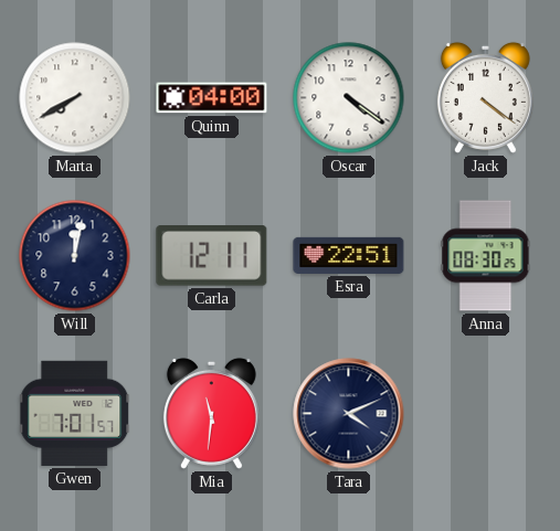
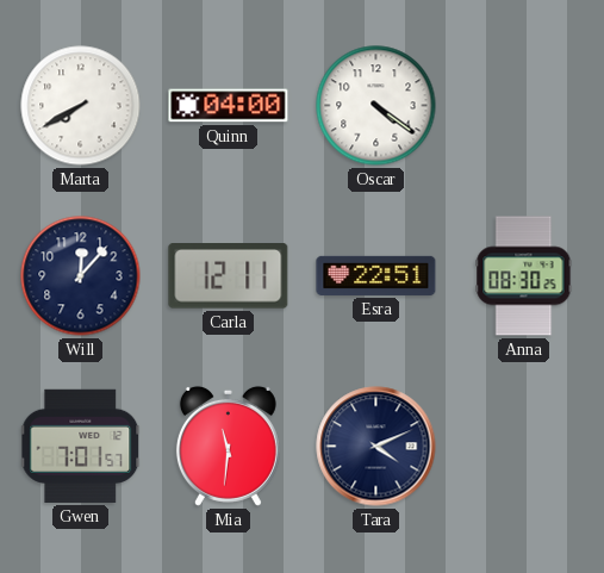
Jack: 4:21 -> none
Will: 12:02 -> 12:07
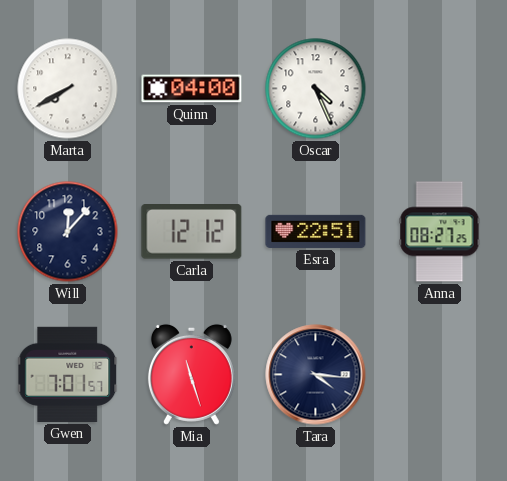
Oscar: 4:21 -> 4:26
Carla: 12:11 -> 12:12
Anna: 08:30 -> 08:27
Mia: 11:31 -> 11:27
Tara: 4:11 -> 4:16
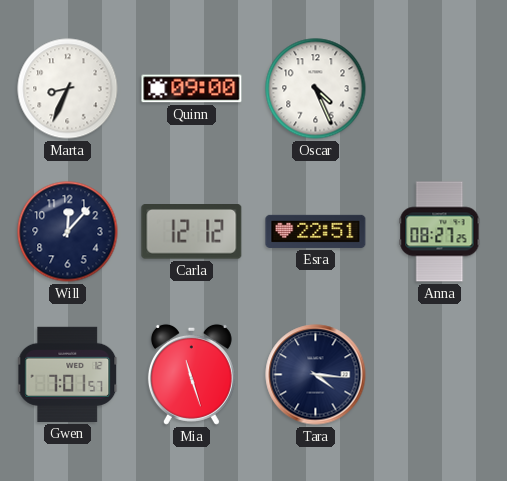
Marta: 7:40 -> 8:34
Quinn: 04:00 -> 09:00
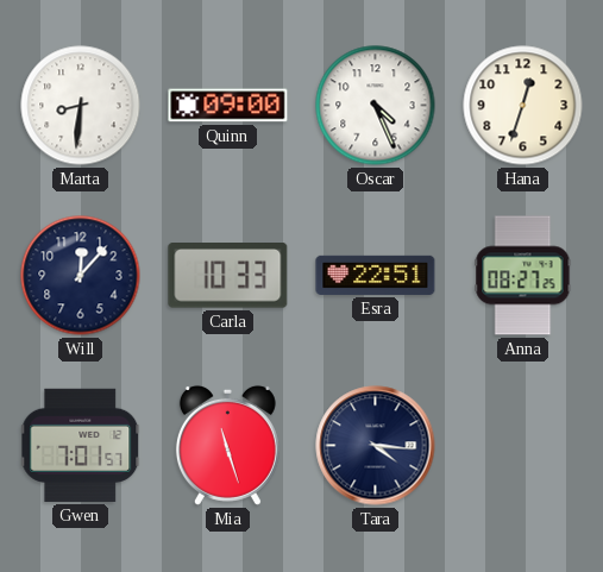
Marta: 8:34 -> 8:31
Hana: none -> 12:33
Carla: 12:12 -> 10:33
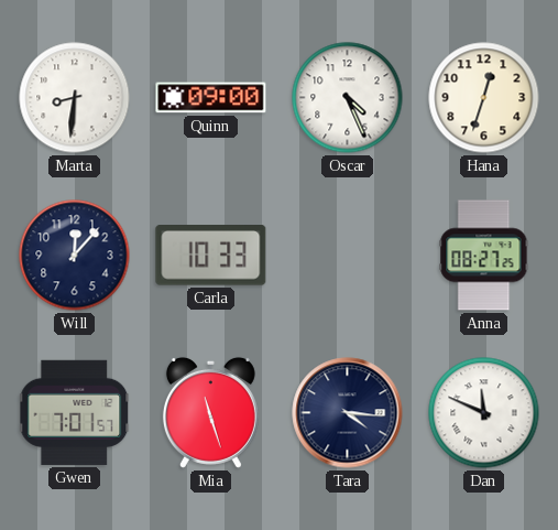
Esra: 22:51 -> none
Dan: none -> 11:49
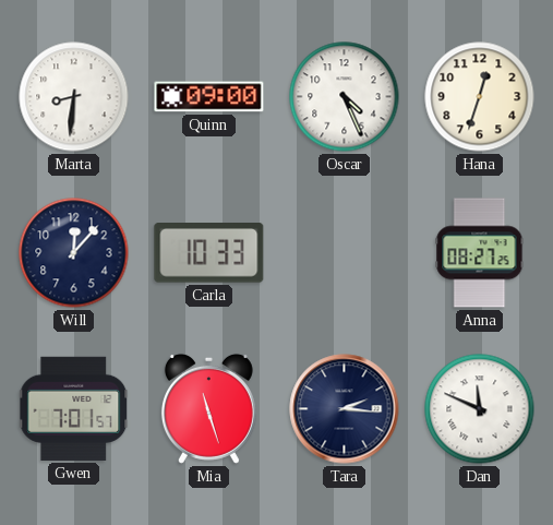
Tara: 4:16 -> 2:16
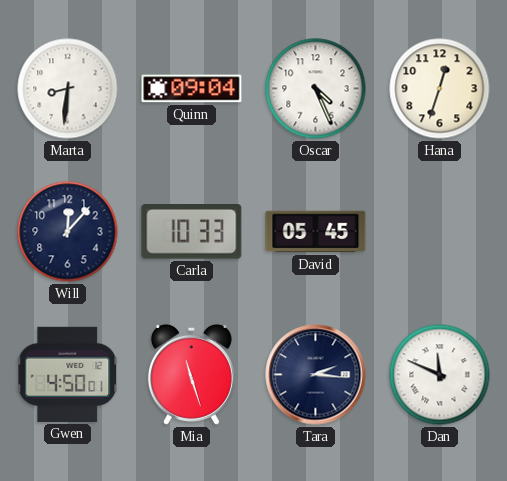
Quinn: 09:00 -> 09:04
David: none -> 05:45
Anna: 08:27 -> none
Gwen: 7:01 -> 4:50
